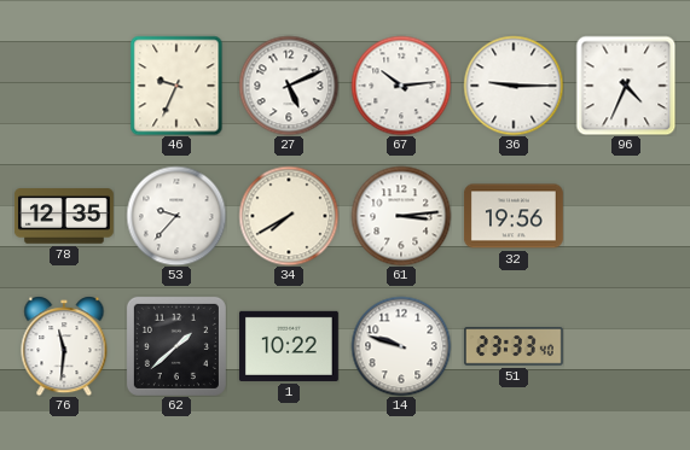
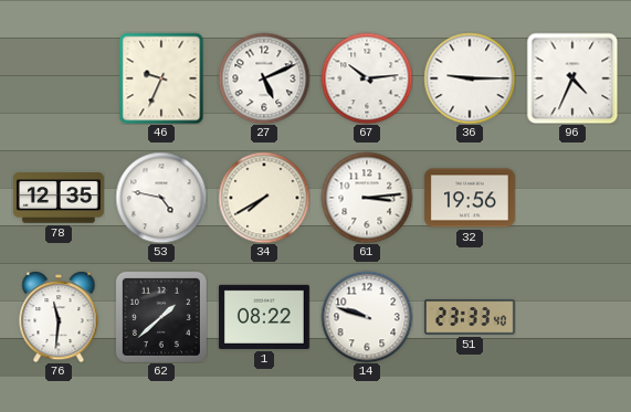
53: 9:37 -> 4:47
1: 10:22 -> 08:22
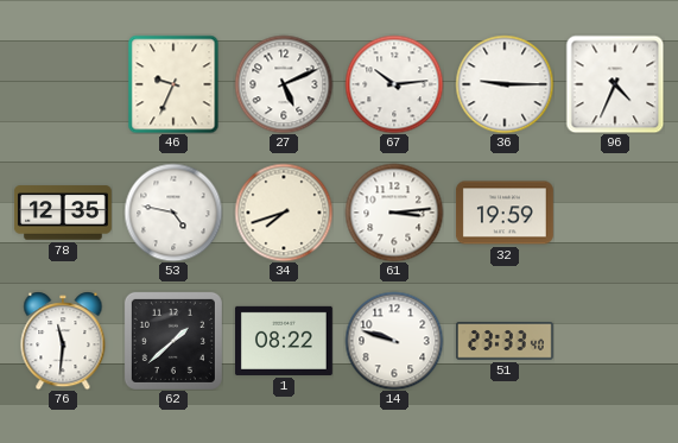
34: 7:40 -> 7:42
32: 19:56 -> 19:59
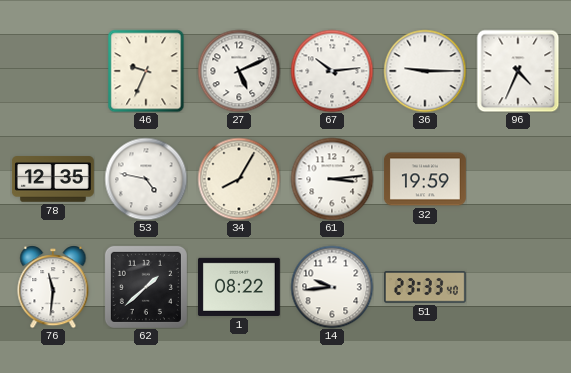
34: 7:42 -> 8:05
14: 9:48 -> 9:44
